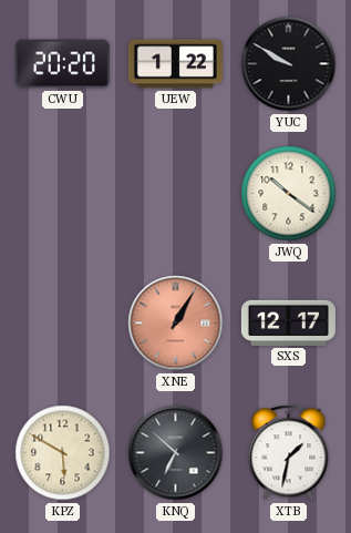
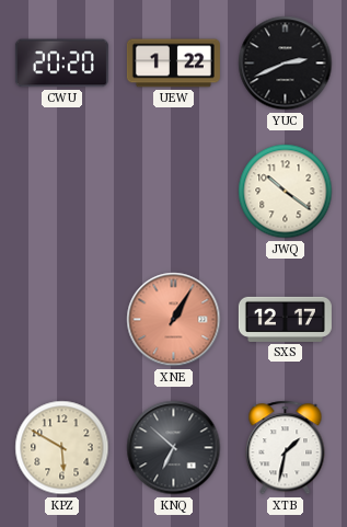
YUC: 9:50 -> 2:41
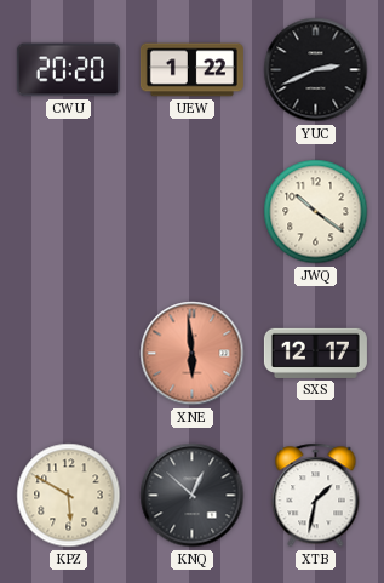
XNE: 1:05 -> 5:59
KNQ: 6:52 -> 12:52
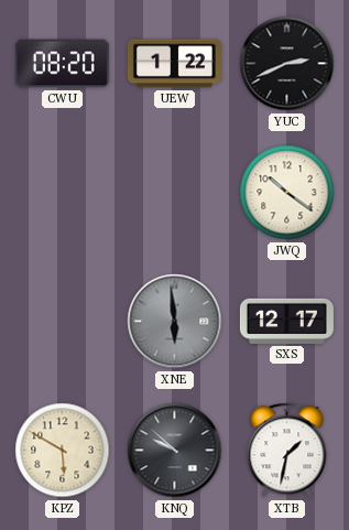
CWU: 20:20 -> 08:20
XNE dial: salmon -> grey
KNQ: 12:52 -> 9:52
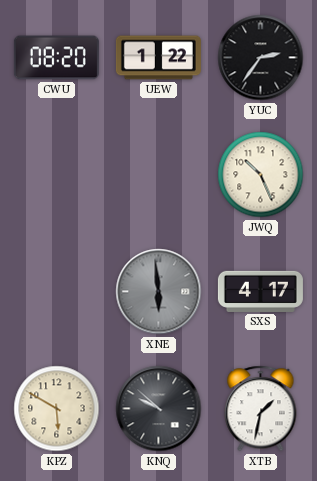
YUC: 2:41 -> 2:36
JWQ: 10:21 -> 10:26
SXS: 12:17 -> 4:17
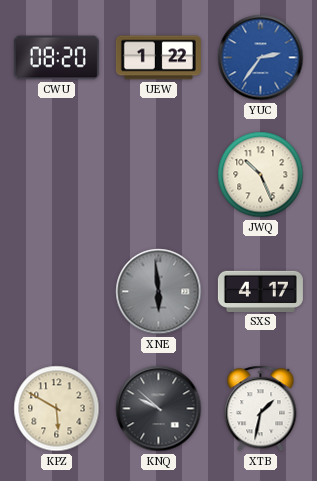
YUC dial: black -> blue
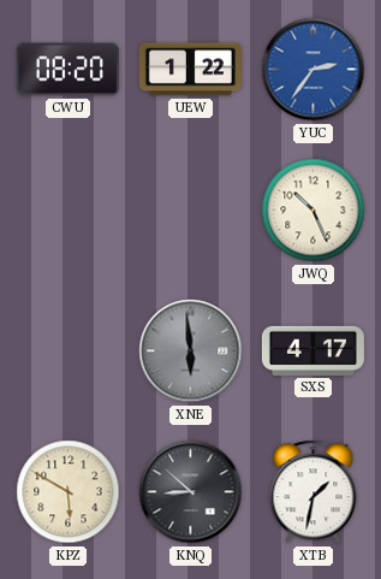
KNQ: 9:52 -> 8:52
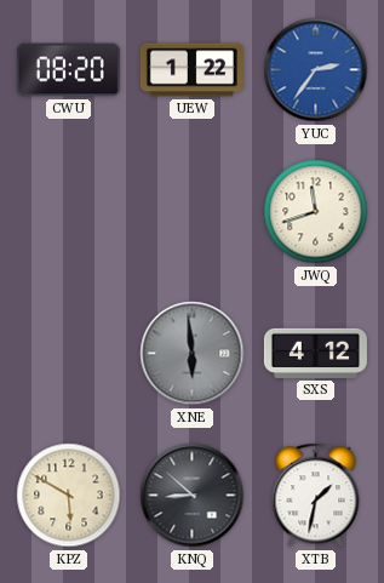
JWQ: 10:26 -> 11:42
SXS: 4:17 -> 4:12
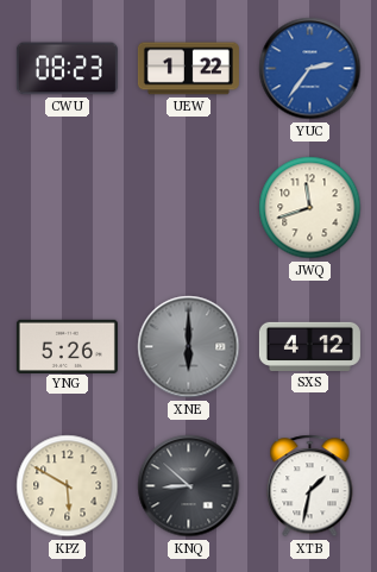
CWU: 08:20 -> 08:23
YNG: none -> 5:26
XNE: 5:59 -> 6:00
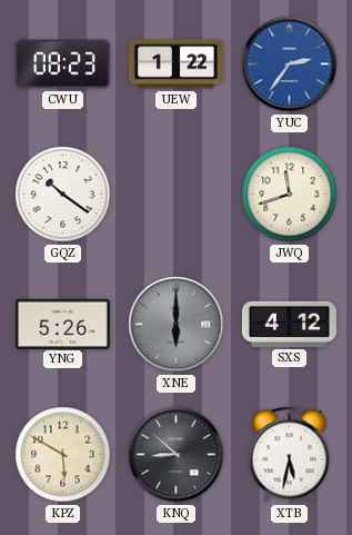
GQZ: none -> 10:21
XTB: 1:32 -> 5:32
